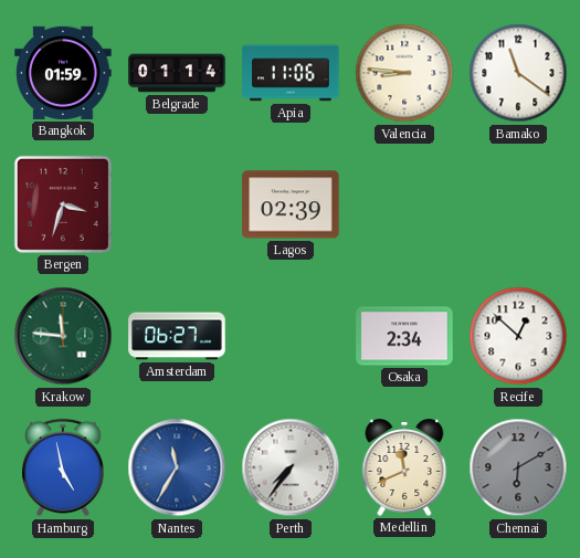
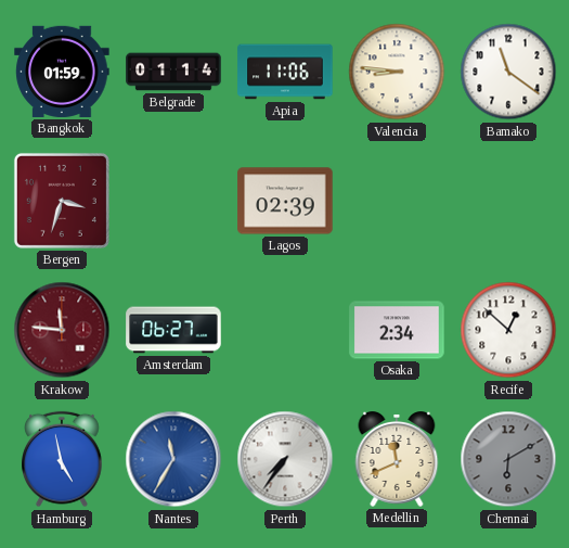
Krakow dial: green -> burgundy
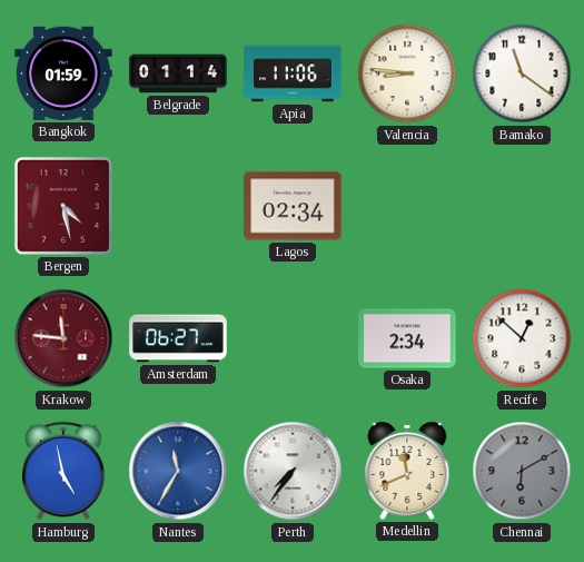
Bergen: 3:33 -> 4:28
Lagos: 02:39 -> 02:34
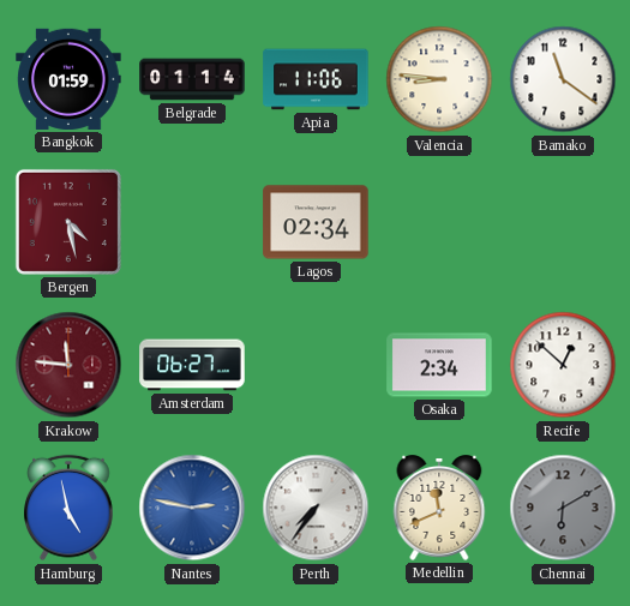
Nantes: 11:35 -> 2:47
